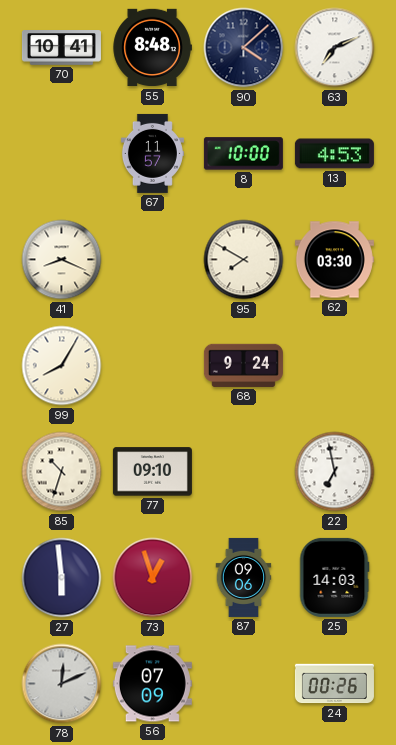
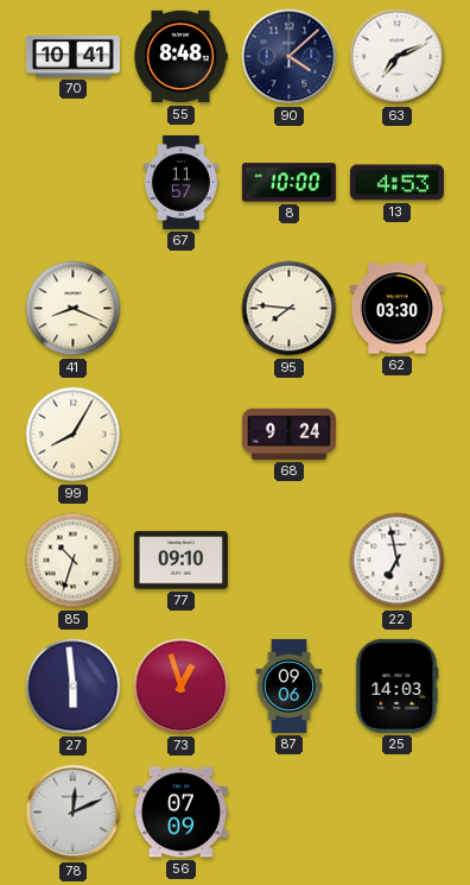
95: 7:50 -> 7:46
24: 00:26 -> none
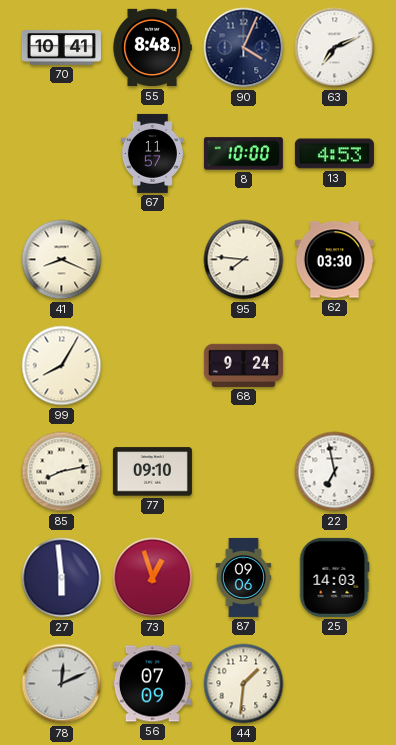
90: 4:08 -> 4:04
85: 10:33 -> 8:13
44: none -> 1:31
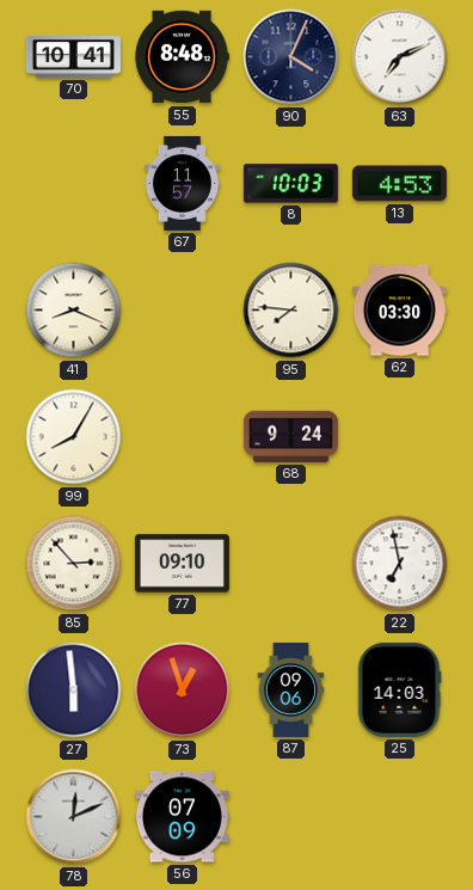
8: 10:00 -> 10:03
85: 8:13 -> 2:53
44: 1:31 -> none
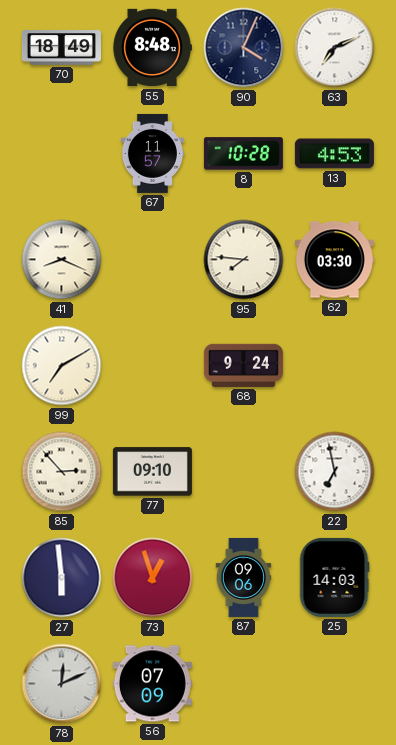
70: 10:41 -> 18:49
8: 10:03 -> 10:28
99: 8:05 -> 7:10
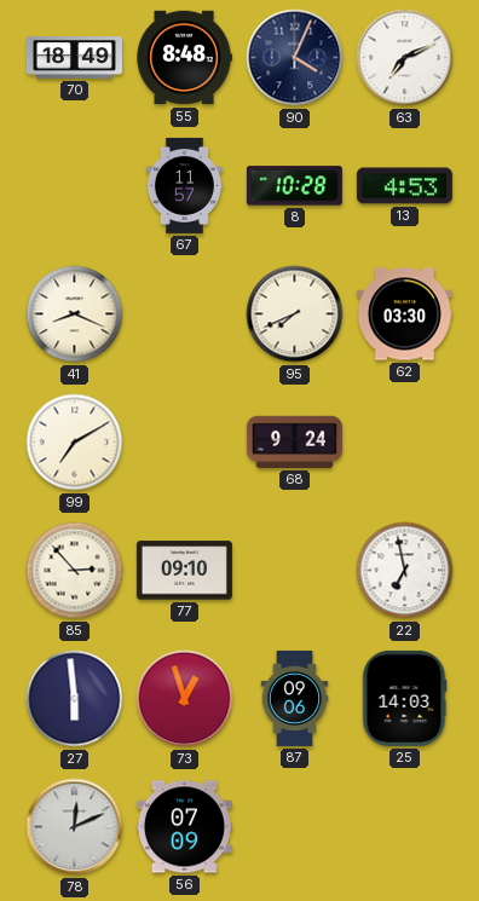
95: 7:46 -> 7:41
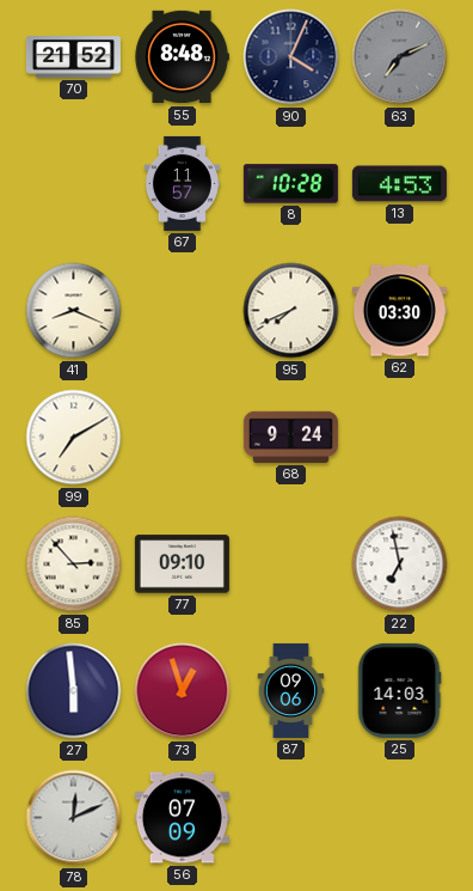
70: 18:49 -> 21:52
63 dial: white -> grey
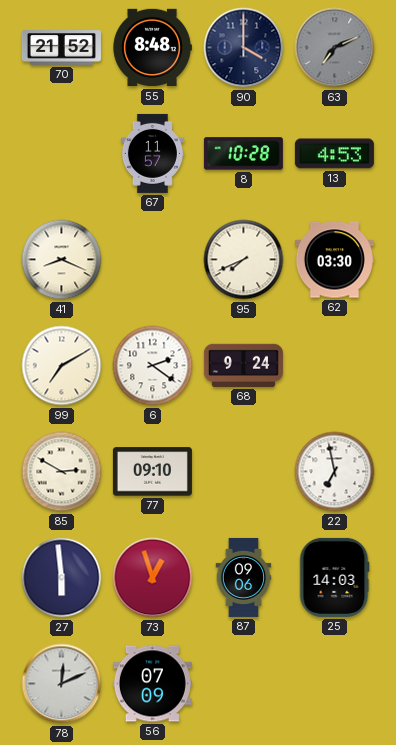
90: 4:04 -> 4:00
6: none -> 2:21
85: 2:53 -> 2:50
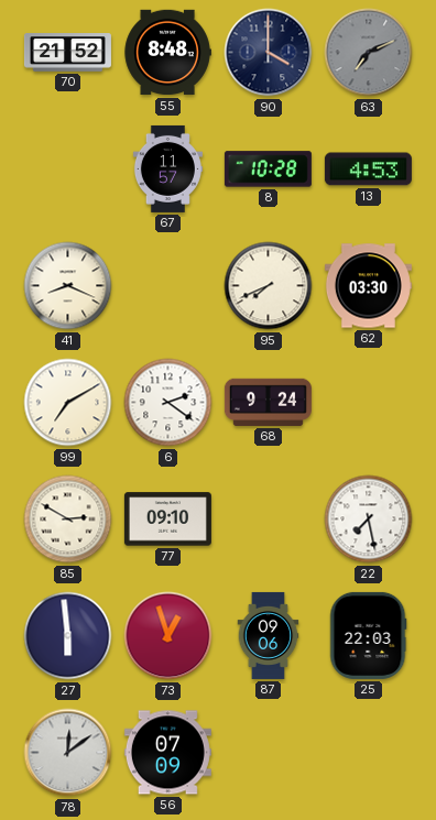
22: 6:58 -> 7:28
25: 14:03 -> 22:03
78: 12:11 -> 12:09
